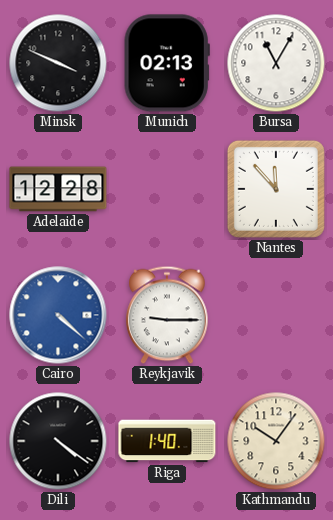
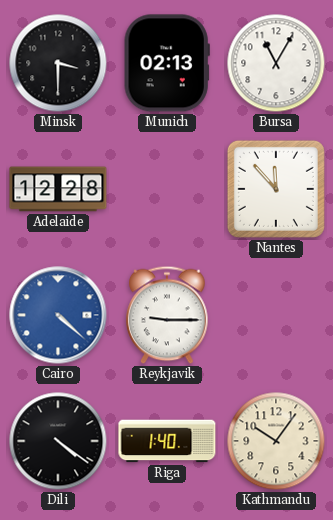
Minsk: 3:49 -> 3:30
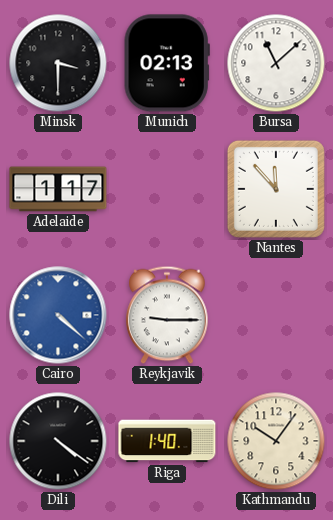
Bursa: 11:05 -> 11:08
Adelaide: 12:28 -> 1:17
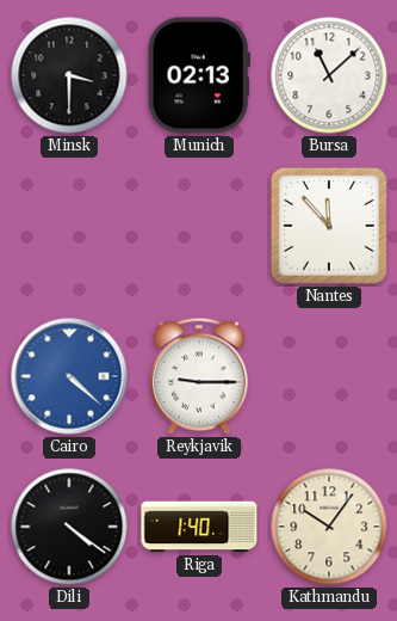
Adelaide: 1:17 -> none
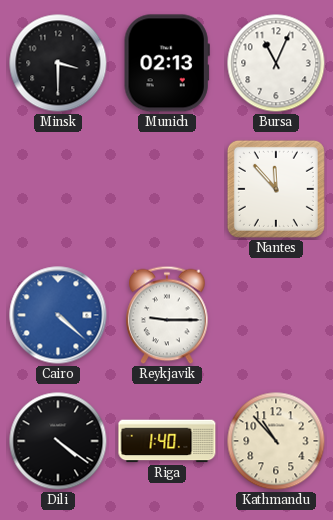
Bursa: 11:08 -> 11:04
Kathmandu: 10:06 -> 10:53
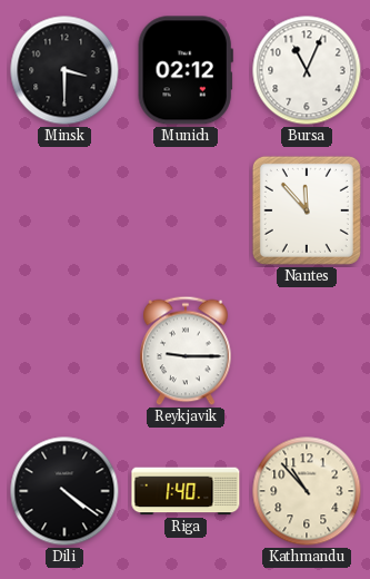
Munich: 02:13 -> 02:12
Cairo: 4:22 -> none
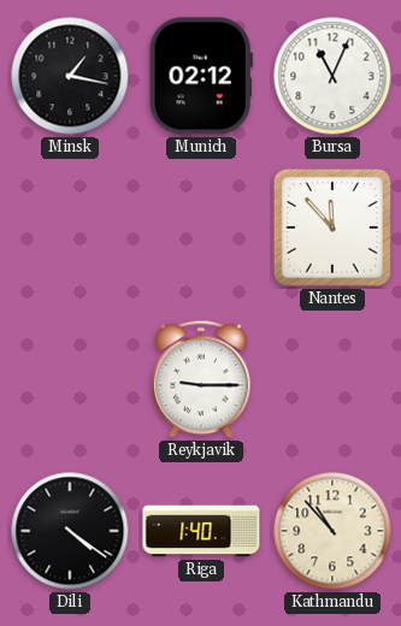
Minsk: 3:30 -> 1:17
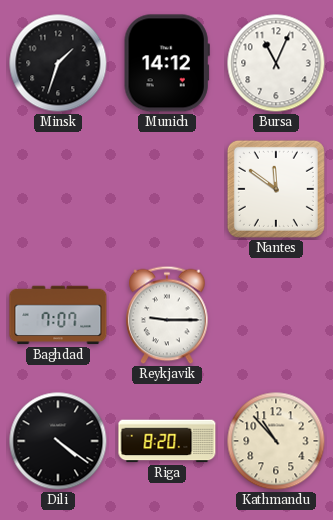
Minsk: 1:17 -> 1:33
Munich: 02:12 -> 14:12
Nantes: 11:53 -> 11:51
Baghdad: none -> 7:07
Riga: 1:40 -> 8:20
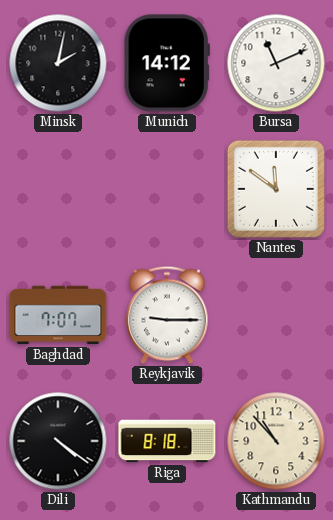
Minsk: 1:33 -> 2:02
Bursa: 11:04 -> 11:11
Riga: 8:20 -> 8:18
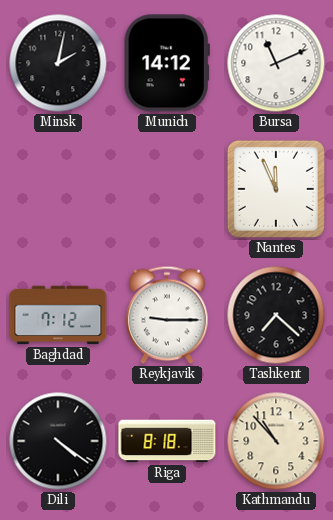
Nantes: 11:51 -> 11:56
Baghdad: 7:07 -> 7:12
Tashkent: none -> 7:22
